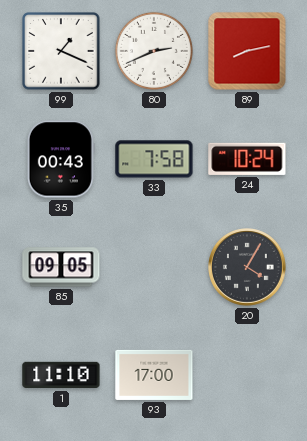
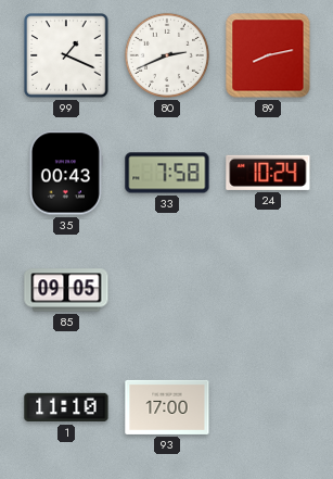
20: 4:05 -> none
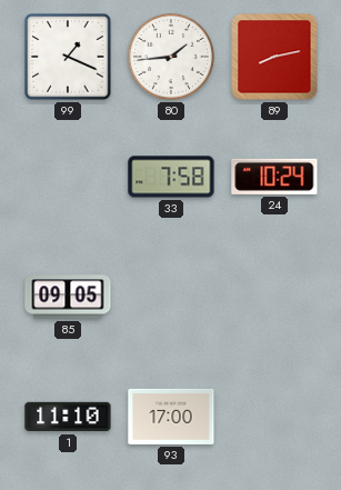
80: 2:41 -> 1:44
35: 00:43 -> none
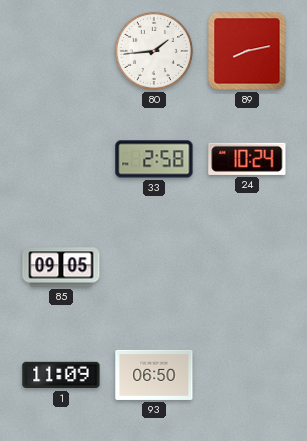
99: 1:19 -> none
33: 7:58 -> 2:58
1: 11:10 -> 11:09
93: 17:00 -> 06:50
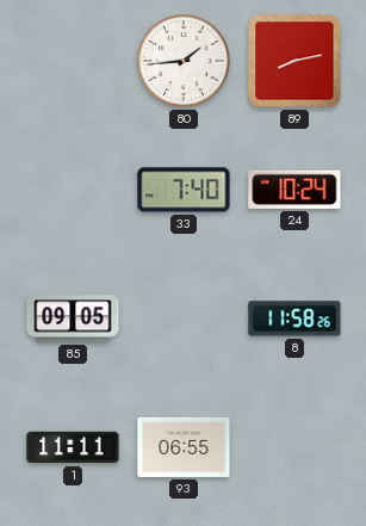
33: 2:58 -> 7:40
8: none -> 11:58
1: 11:09 -> 11:11
93: 06:50 -> 06:55
